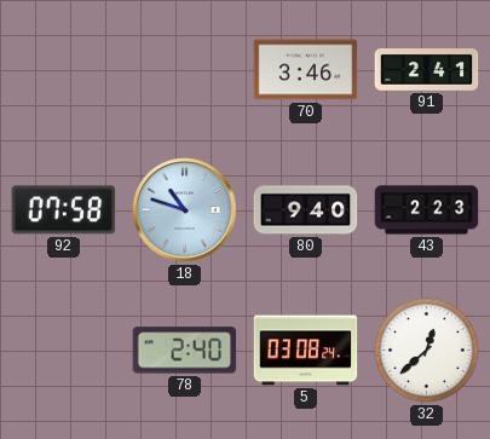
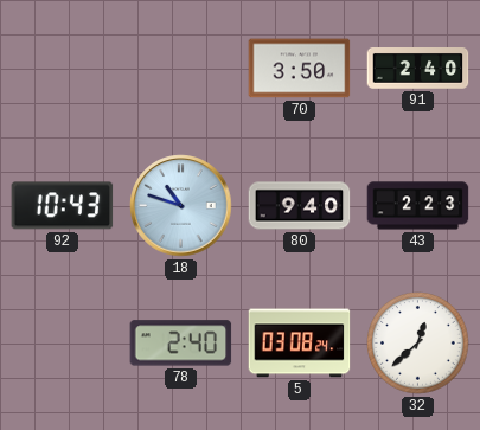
70: 3:46 -> 3:50
91: 2:41 -> 2:40
92: 07:58 -> 10:43
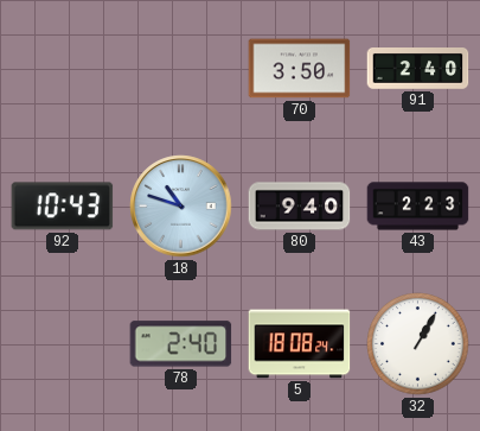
5: 03:08 -> 18:08
32: 12:38 -> 1:05
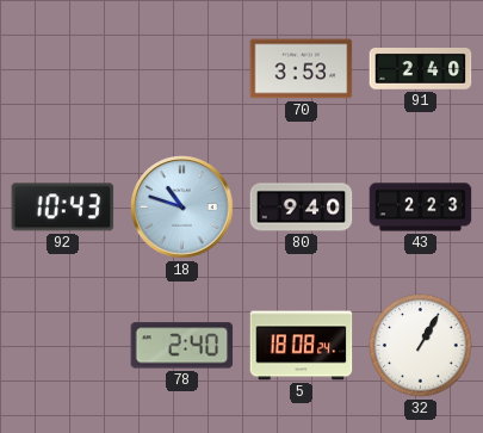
70: 3:50 -> 3:53
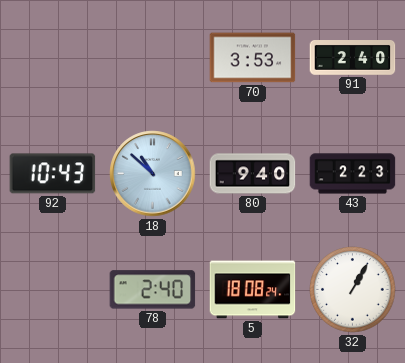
18: 10:48 -> 10:52
